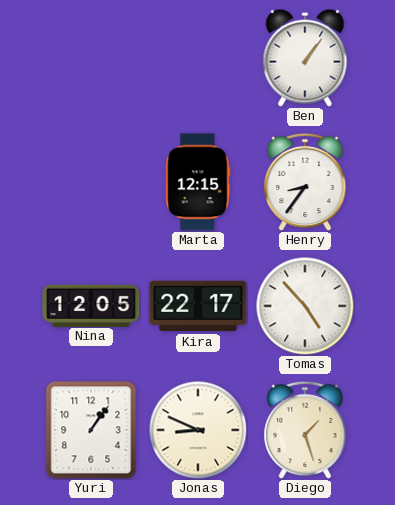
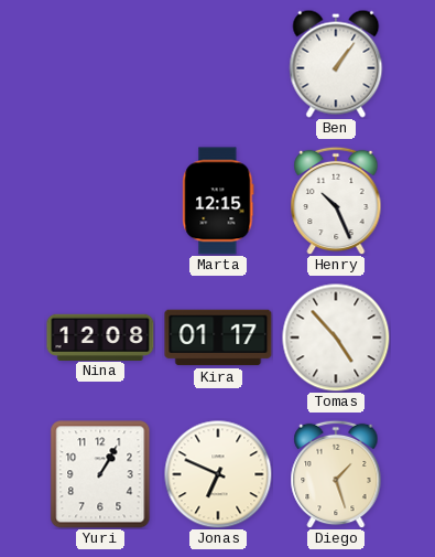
Henry: 8:36 -> 10:26
Nina: 12:05 -> 12:08
Kira: 22:17 -> 01:17
Yuri: 1:06 -> 1:05
Jonas: 8:49 -> 6:49
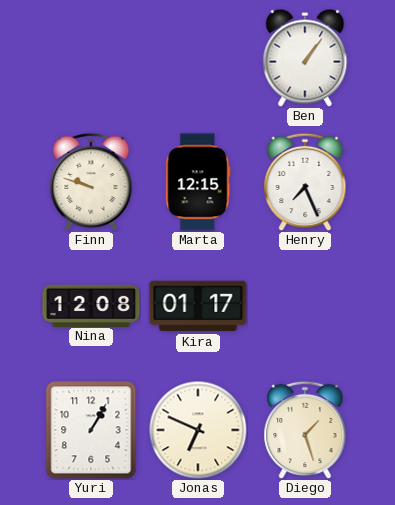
Finn: none -> 9:48
Henry: 10:26 -> 7:26
Tomas: 4:53 -> none
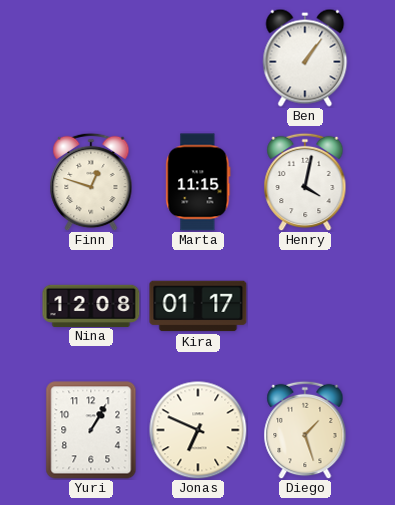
Finn: 9:48 -> 12:48
Marta: 12:15 -> 11:15
Henry: 7:26 -> 4:02
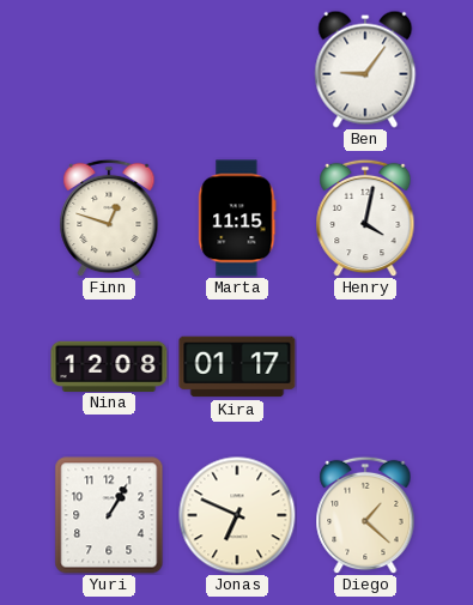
Ben: 1:06 -> 9:06
Diego: 1:27 -> 1:22
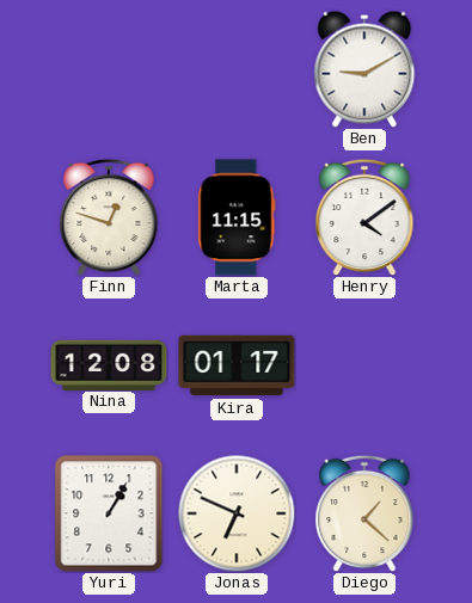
Ben: 9:06 -> 9:10
Henry: 4:02 -> 4:09
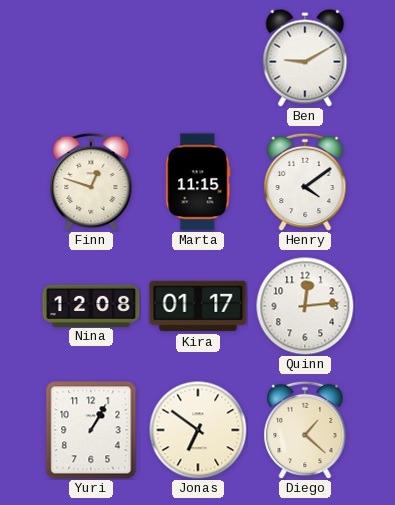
Quinn: none -> 12:14
Jonas: 6:49 -> 6:51
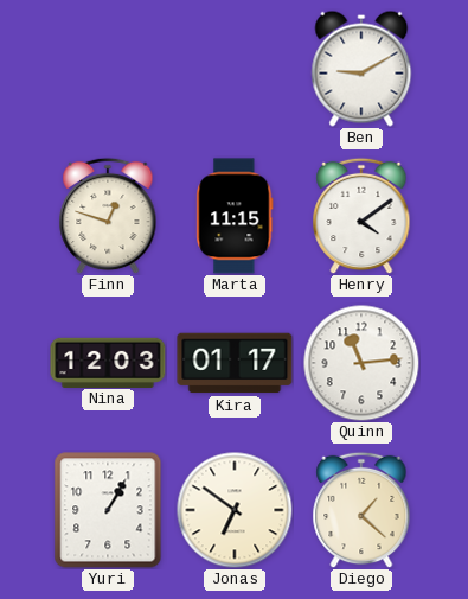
Nina: 12:08 -> 12:03
Quinn: 12:14 -> 11:14
